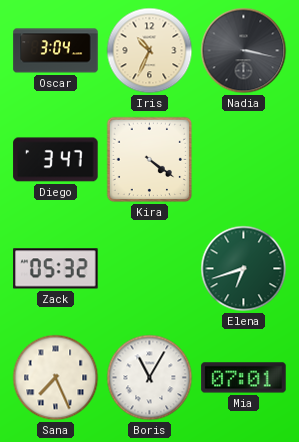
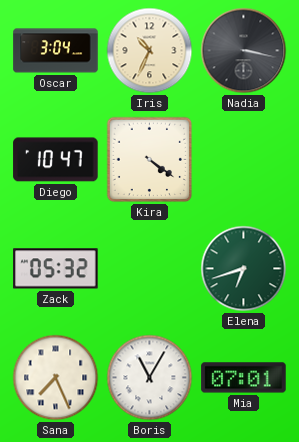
Diego: 3:47 -> 10:47
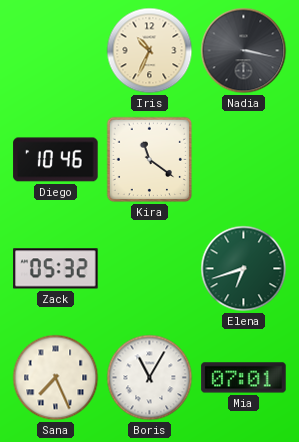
Oscar: 3:04 -> none
Diego: 10:47 -> 10:46
Kira: 4:21 -> 11:21
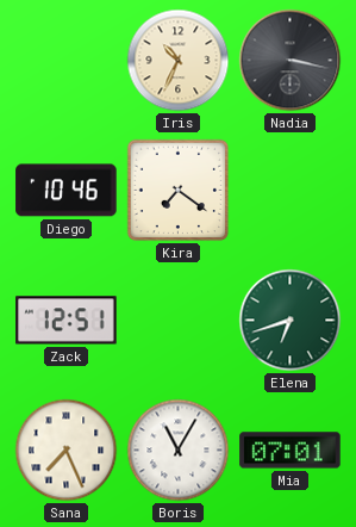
Kira: 11:21 -> 7:21
Zack: 05:32 -> 12:51
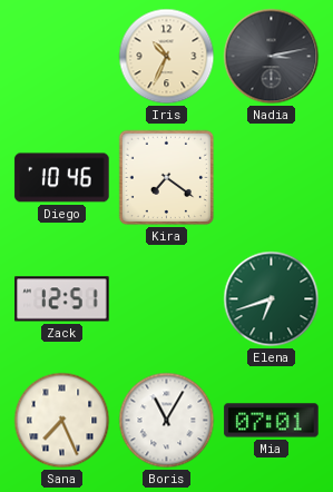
Nadia: 3:17 -> 3:13
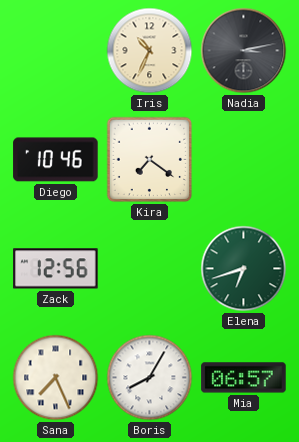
Zack: 12:51 -> 12:56
Boris: 11:05 -> 8:05
Mia: 07:01 -> 06:57
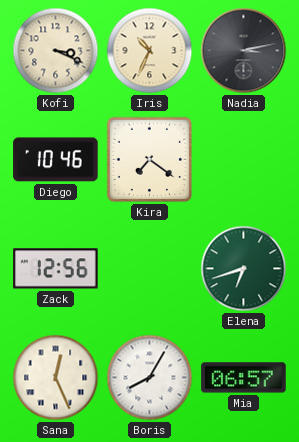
Kofi: none -> 3:19
Sana: 7:26 -> 12:26
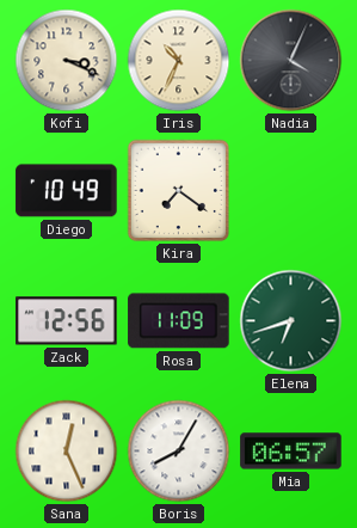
Nadia: 3:13 -> 4:04
Diego: 10:46 -> 10:49
Rosa: none -> 11:09
